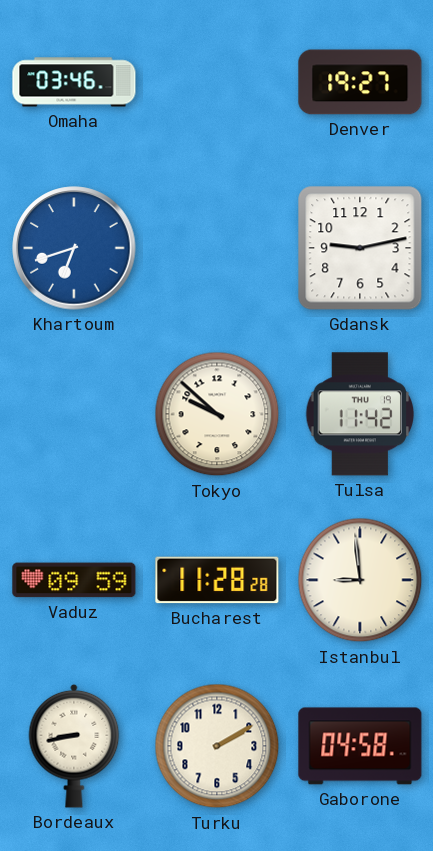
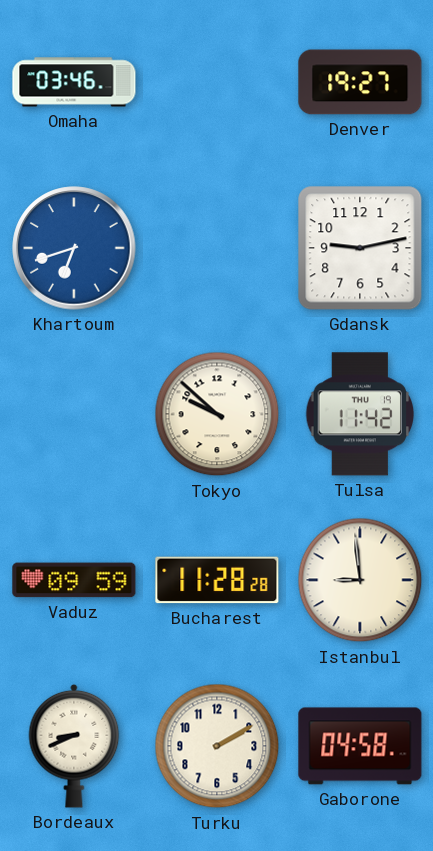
Bordeaux: 8:43 -> 8:41
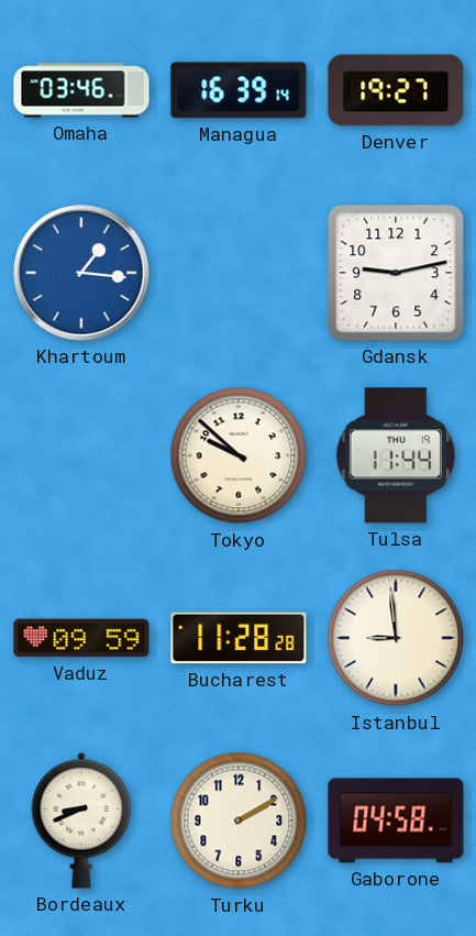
Managua: none -> 16:39
Khartoum: 6:42 -> 1:16
Tulsa: 11:42 -> 11:44
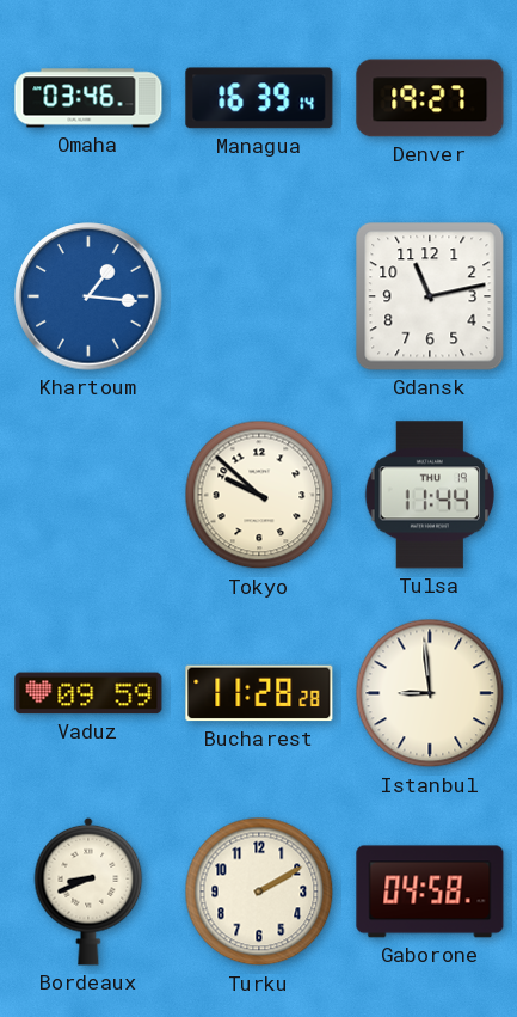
Gdansk: 9:13 -> 11:13
